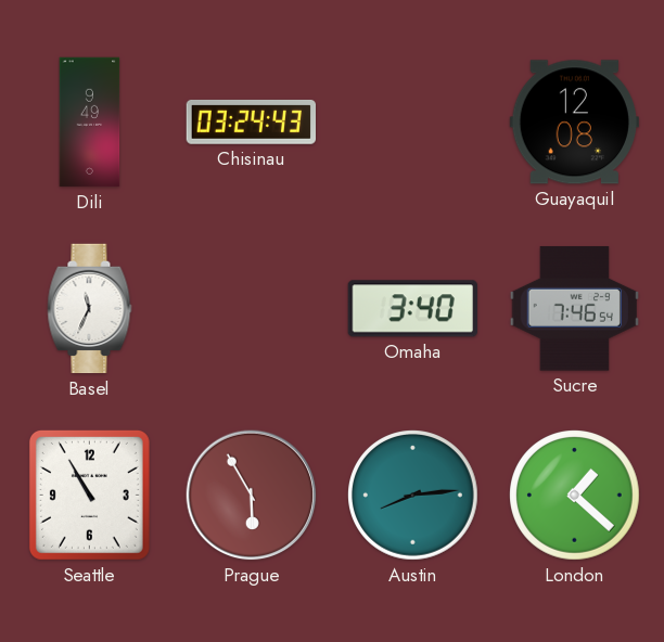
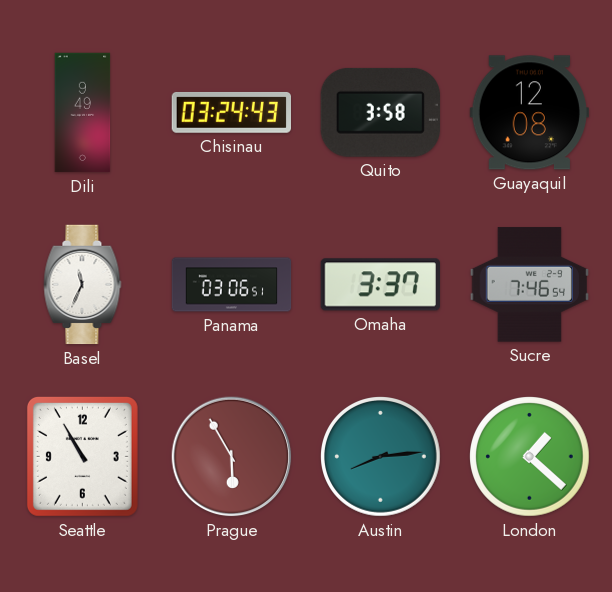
Quito: none -> 3:58
Panama: none -> 03:06
Omaha: 3:40 -> 3:37
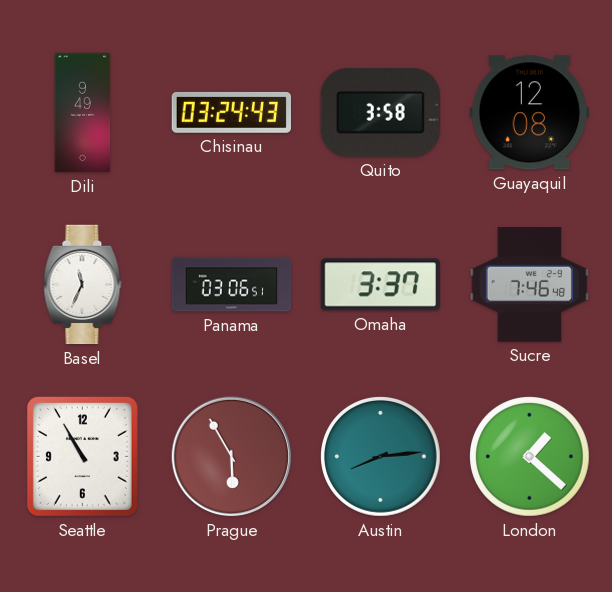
Sucre: 7:46:54 -> 7:46:48
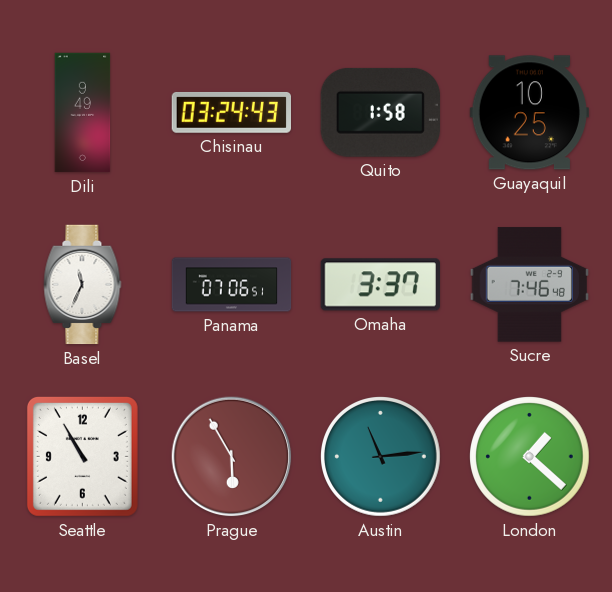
Quito: 3:58 -> 1:58
Guayaquil: 12:08 -> 10:25
Panama: 03:06 -> 07:06
Austin: 8:14 -> 11:14
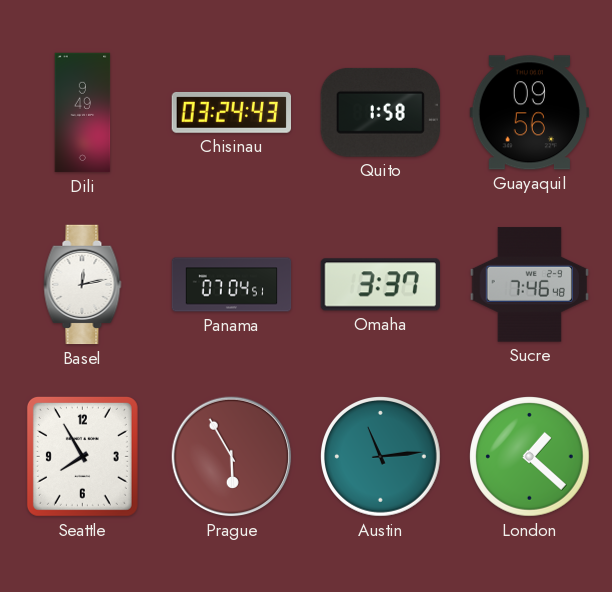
Guayaquil: 10:25 -> 09:56
Basel: 11:34 -> 12:13
Panama: 07:06 -> 07:04
Seattle: 10:55 -> 7:55
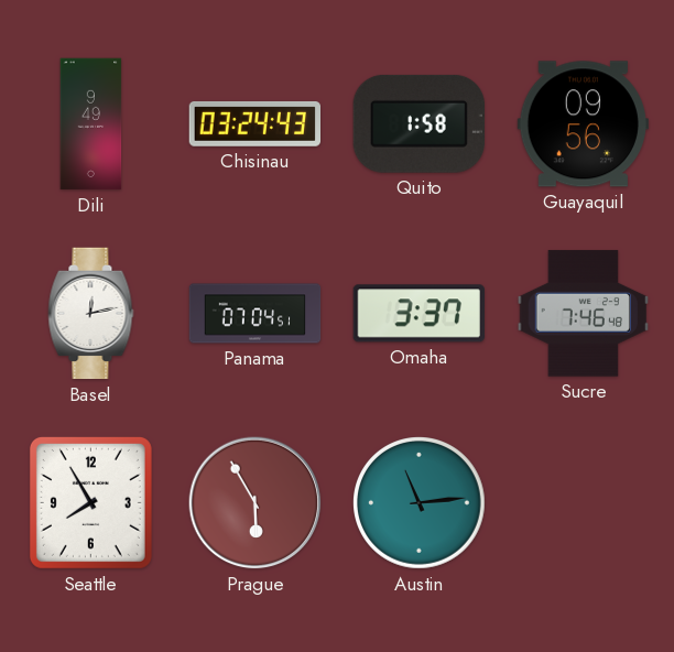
London: 1:22 -> none
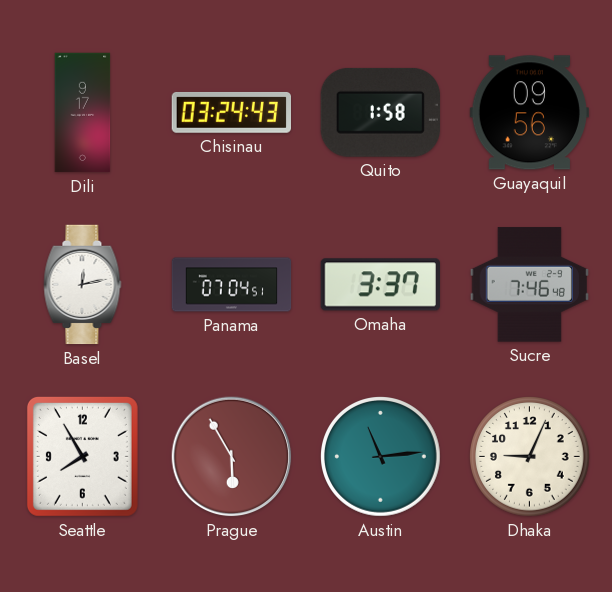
Dili: 9:49 -> 9:17
Dhaka: none -> 9:04
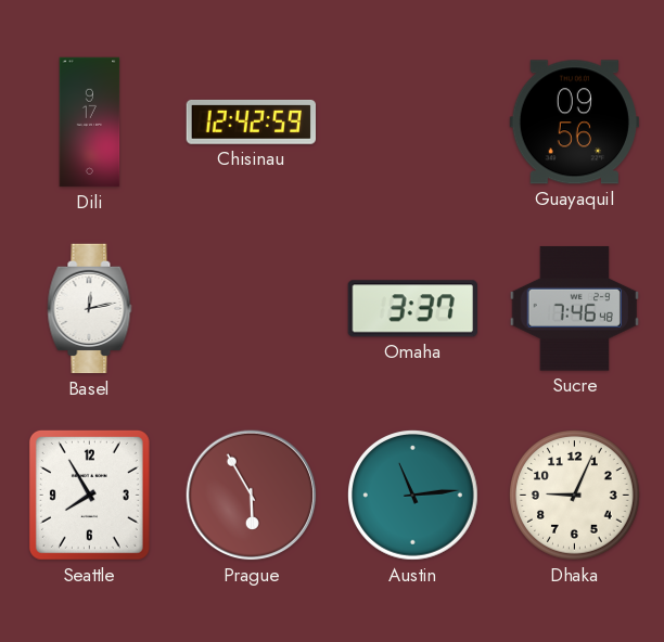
Chisinau: 03:24 -> 12:42
Quito: 1:58 -> none
Panama: 07:04 -> none
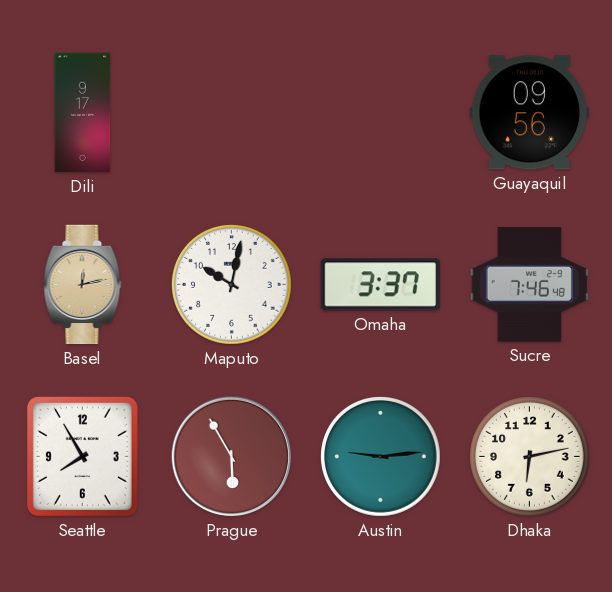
Chisinau: 12:42 -> none
Basel dial: white -> champagne
Maputo: none -> 10:02
Austin: 11:14 -> 9:14
Dhaka: 9:04 -> 6:13
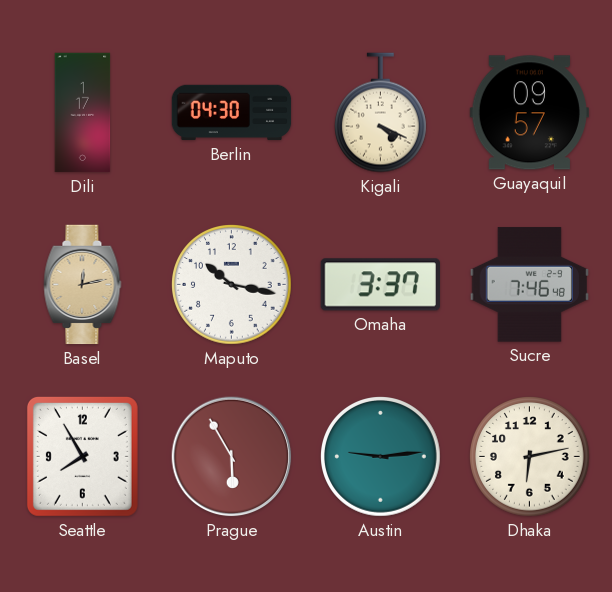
Dili: 9:17 -> 1:17
Berlin: none -> 04:30
Kigali: none -> 4:19
Guayaquil: 09:56 -> 09:57
Maputo: 10:02 -> 10:17
